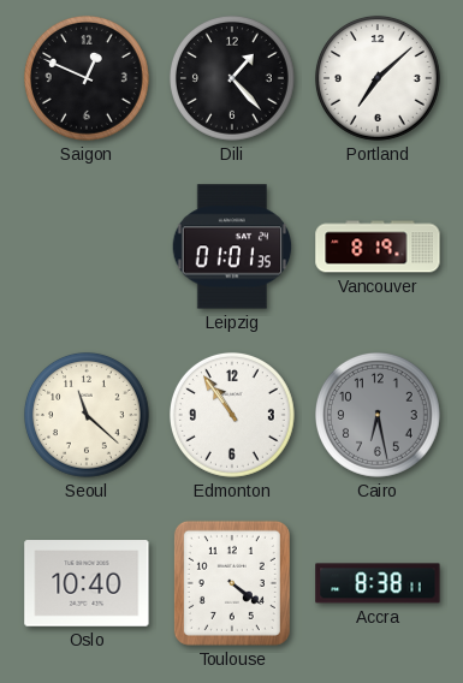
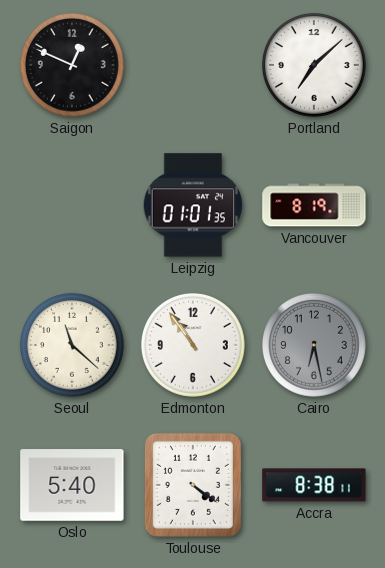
Dili: 1:23 -> none
Oslo: 10:40 -> 5:40
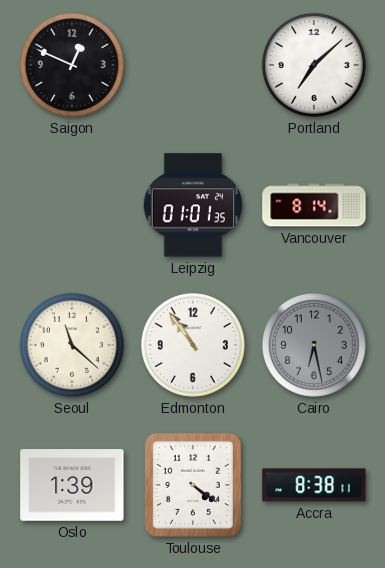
Vancouver: 8:19 -> 8:14
Oslo: 5:40 -> 1:39
